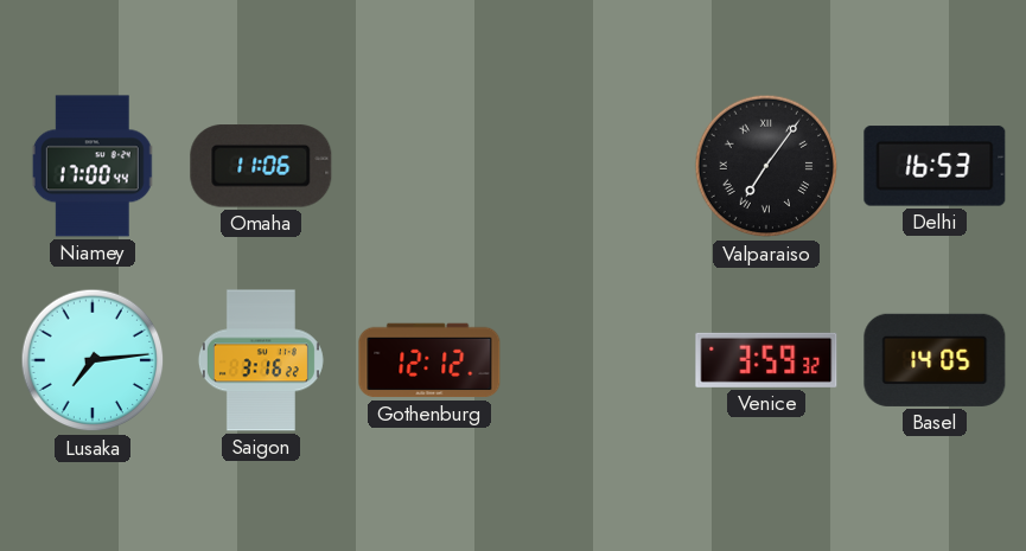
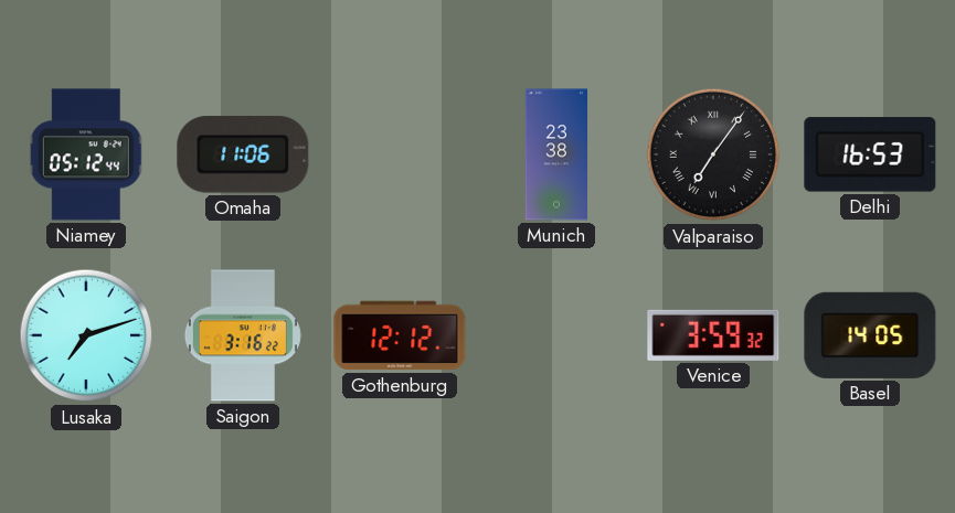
Niamey: 17:00 -> 05:12
Munich: none -> 23:38
Lusaka: 7:14 -> 7:12
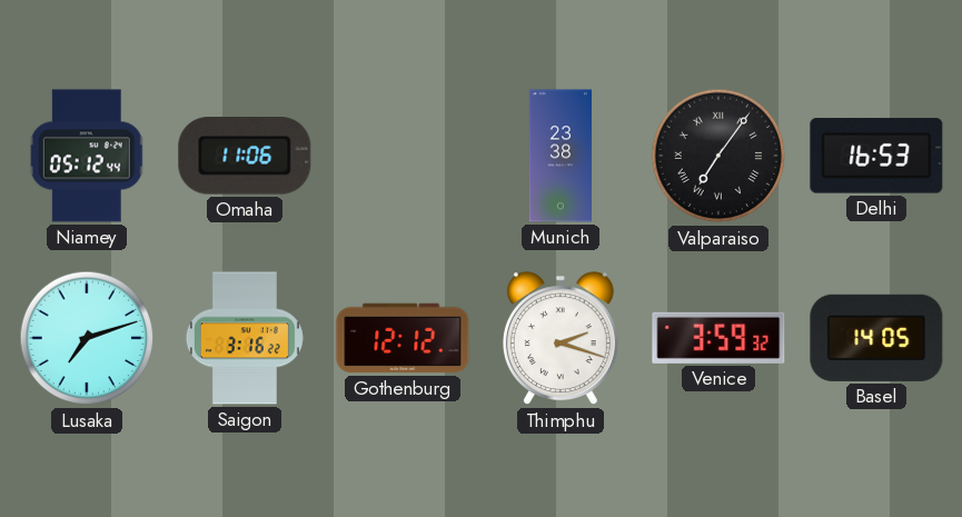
Thimphu: none -> 2:18
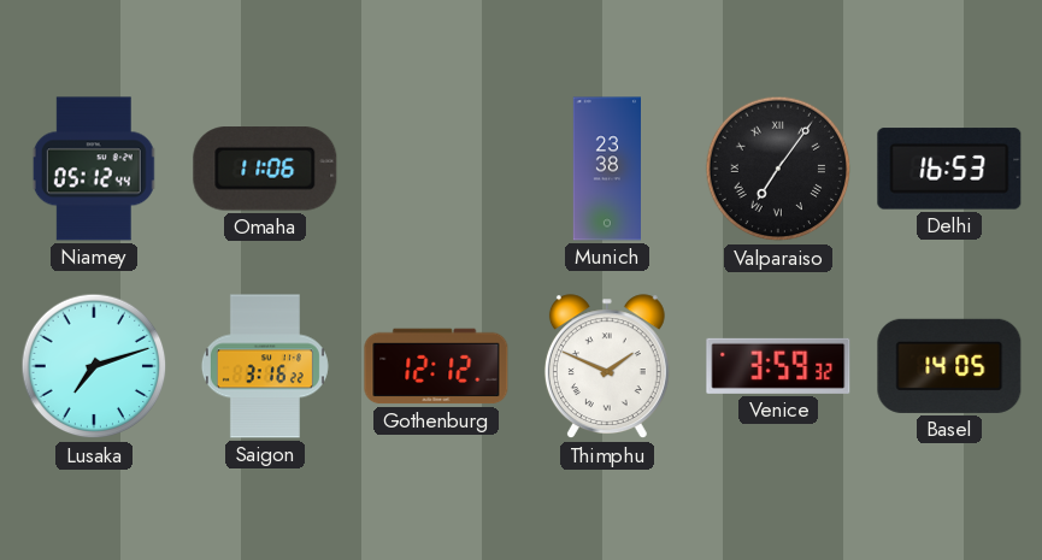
Thimphu: 2:18 -> 1:49
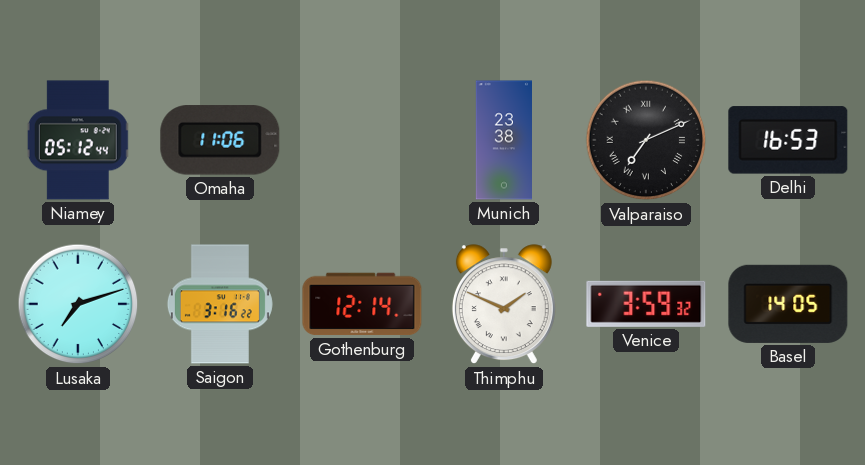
Valparaiso: 7:06 -> 7:11
Gothenburg: 12:12 -> 12:14
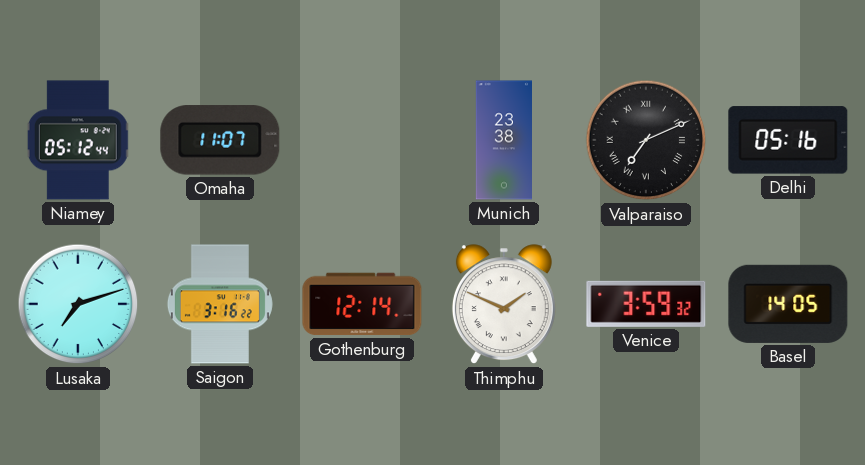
Omaha: 11:06 -> 11:07
Delhi: 16:53 -> 05:16
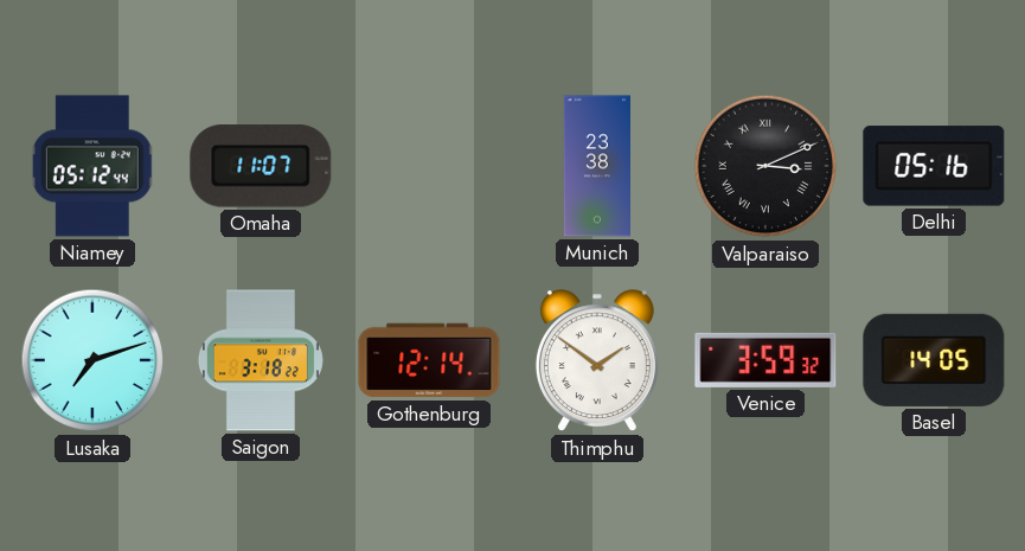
Valparaiso: 7:11 -> 3:11
Saigon: 3:16 -> 3:18
Thimphu: 1:49 -> 1:51
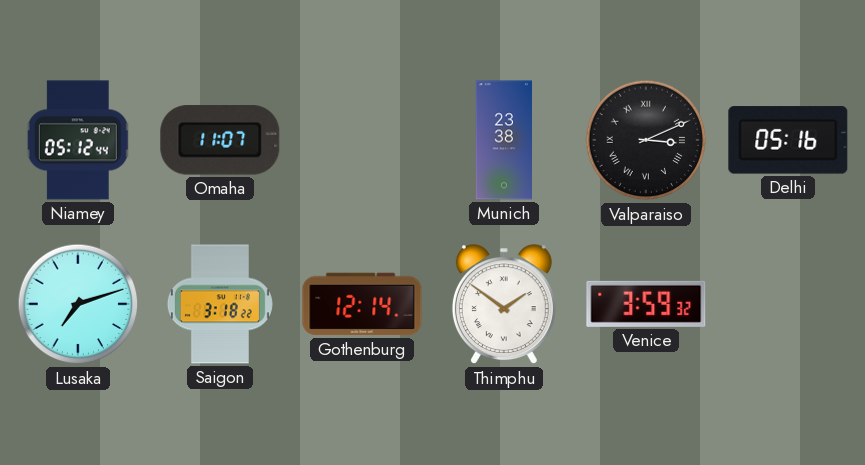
Basel: 14:05 -> none
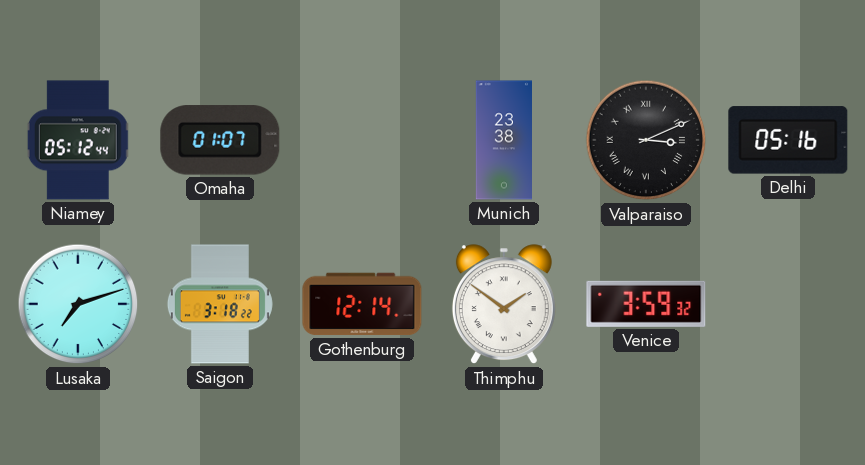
Omaha: 11:07 -> 01:07
